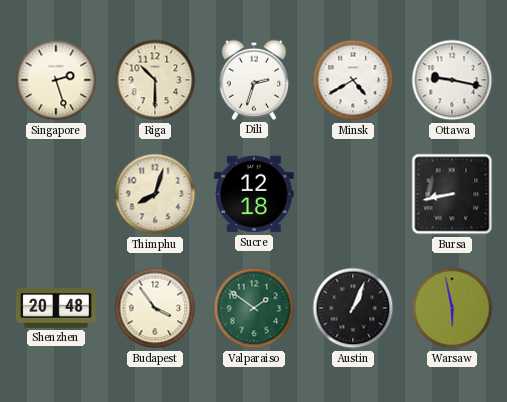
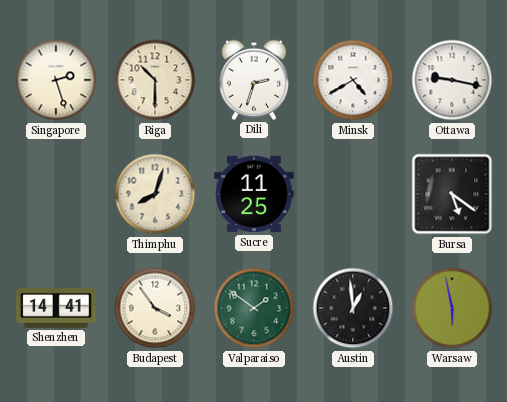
Sucre: 12:18 -> 11:25
Bursa: 8:43 -> 5:21
Shenzhen: 20:48 -> 14:41
Austin: 1:04 -> 12:59
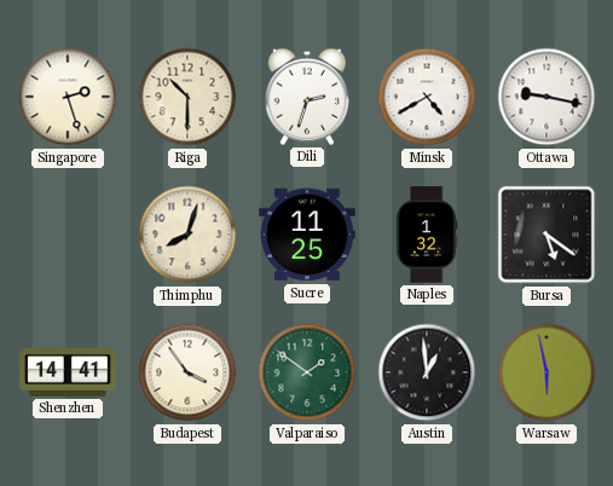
Naples: none -> 1:32
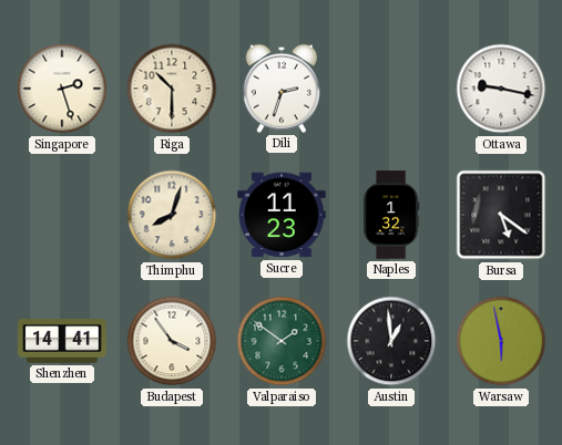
Minsk: 4:40 -> none
Sucre: 11:25 -> 11:23
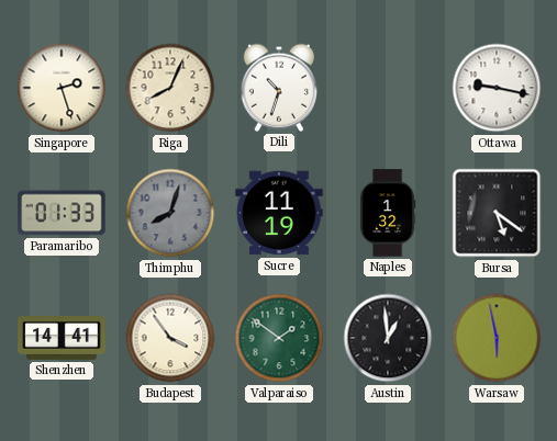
Riga: 10:30 -> 8:04
Dili: 2:33 -> 10:33
Paramaribo: none -> 01:33
Thimphu dial: cream -> grey
Sucre: 11:23 -> 11:19
